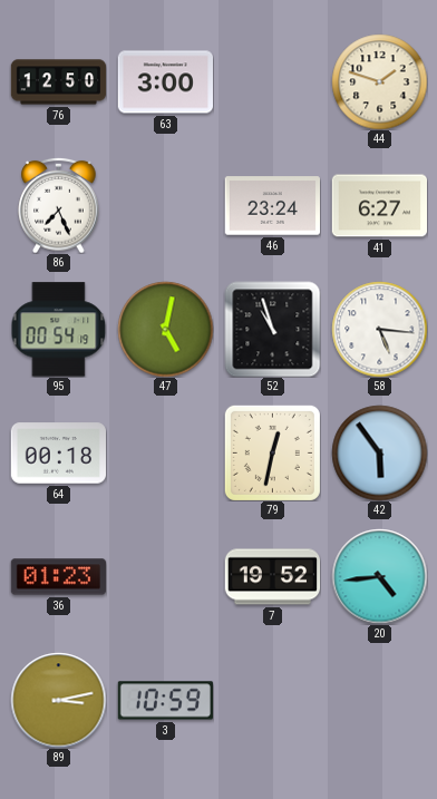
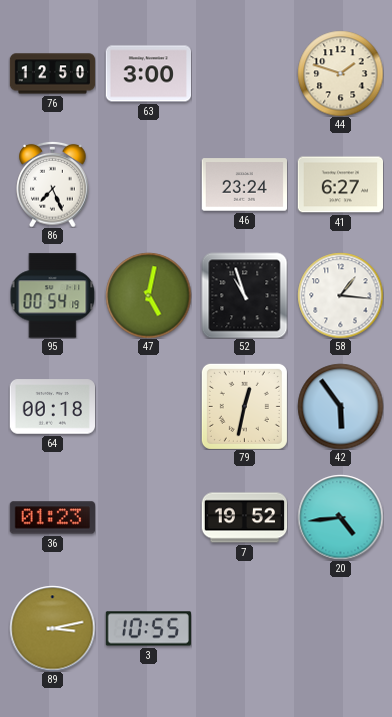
58: 5:16 -> 1:16
3: 10:59 -> 10:55
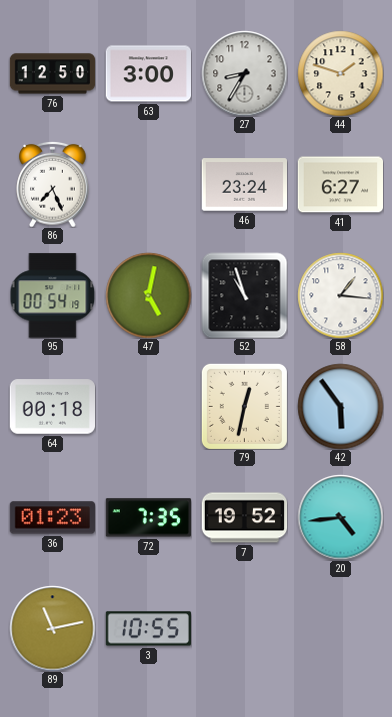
27: none -> 8:35
72: none -> 7:35
89: 3:13 -> 11:13
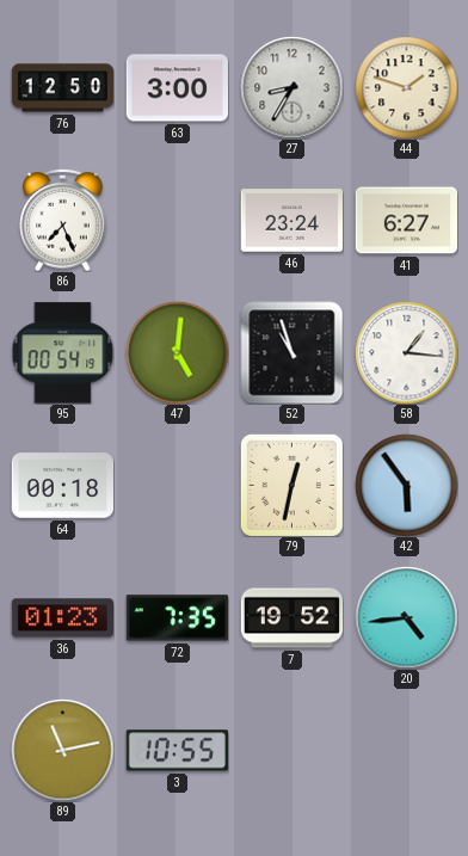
47: 5:02 -> 5:01
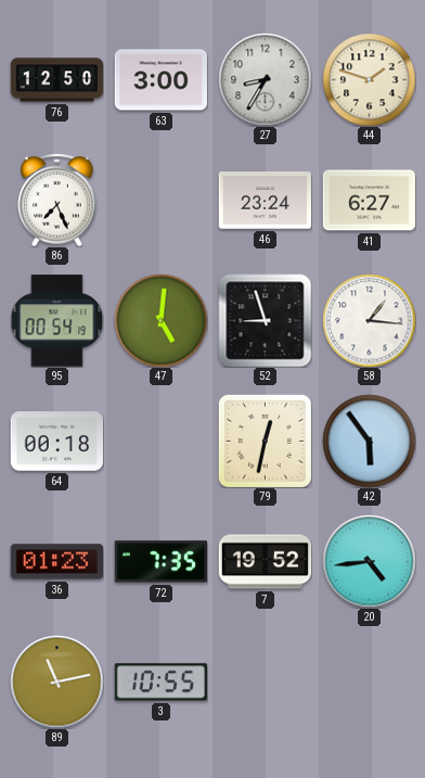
52: 10:57 -> 8:57
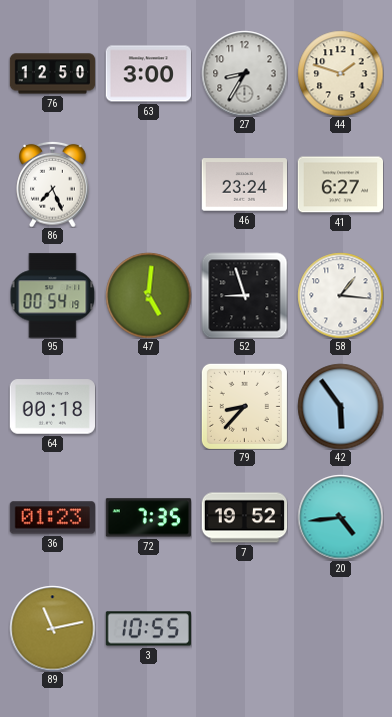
79: 12:32 -> 8:37
